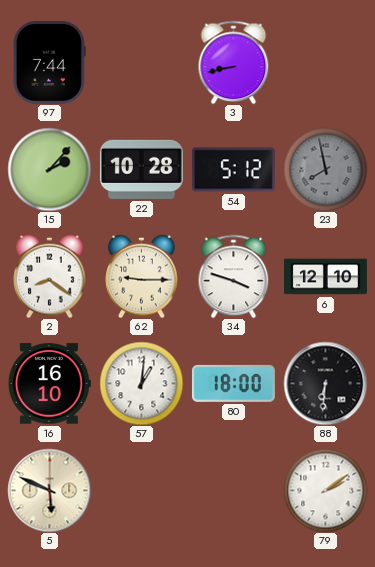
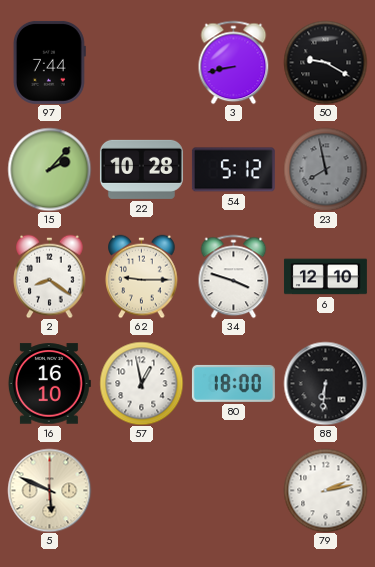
50: none -> 9:20
57: 1:01 -> 12:58
79: 2:09 -> 2:13
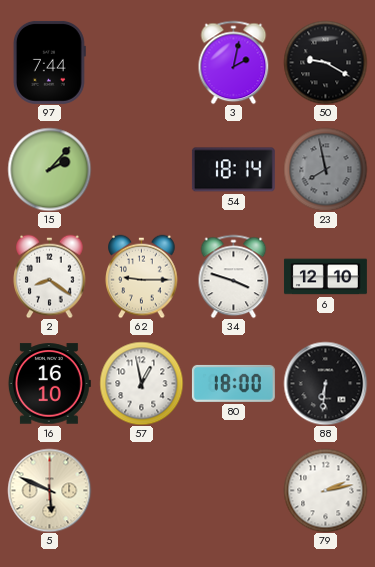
3: 8:43 -> 2:02
22: 10:28 -> none
54: 5:12 -> 18:14
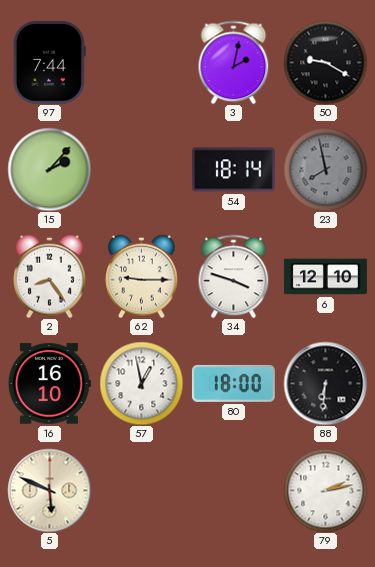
2: 8:21 -> 8:24
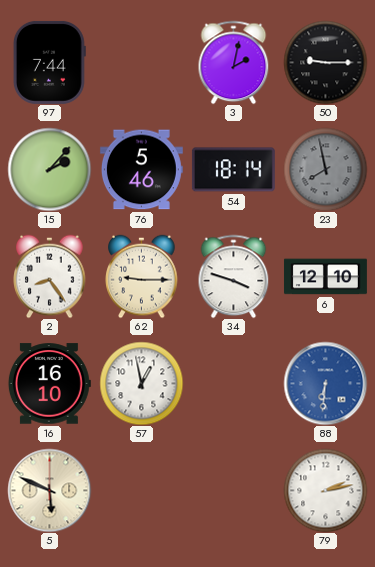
50: 9:20 -> 9:15
76: none -> 5:46
80: 18:00 -> none
88 dial: black -> blue
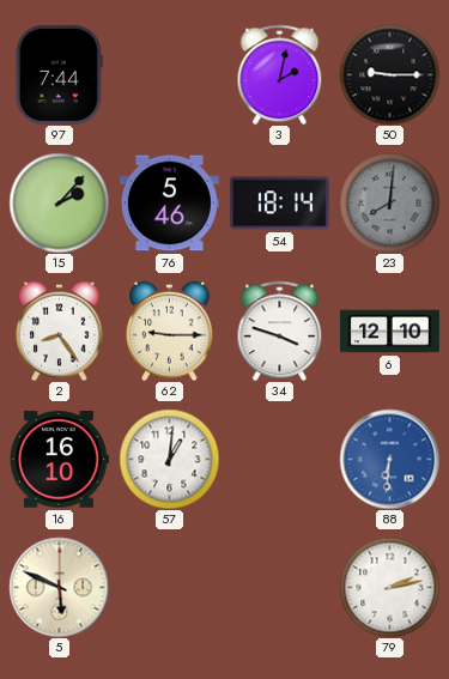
23: 7:58 -> 8:01
57: 12:58 -> 1:01
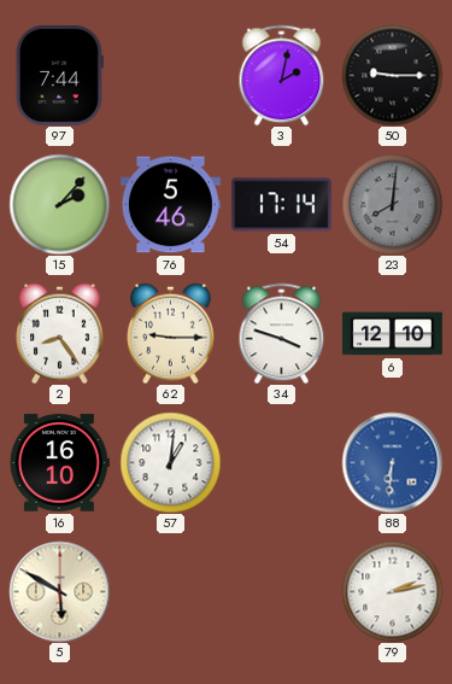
54: 18:14 -> 17:14
5: 5:49 -> 5:50
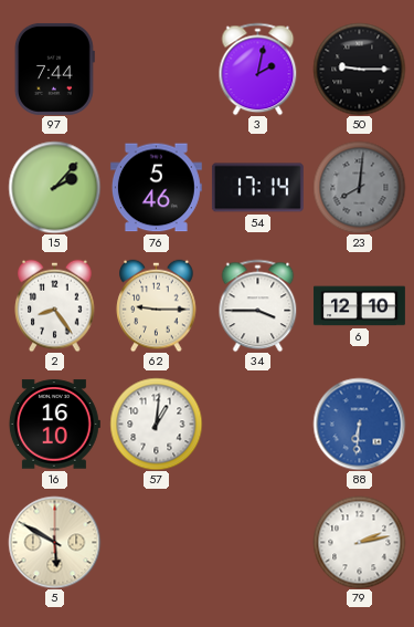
34: 3:48 -> 3:45
